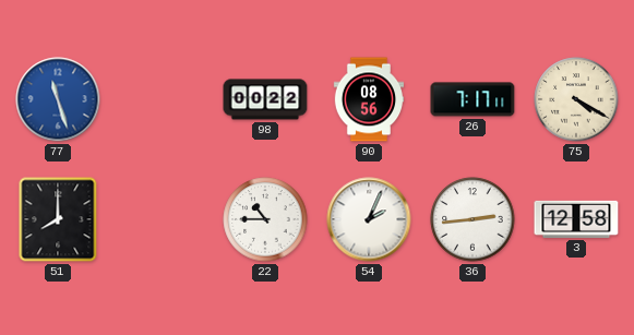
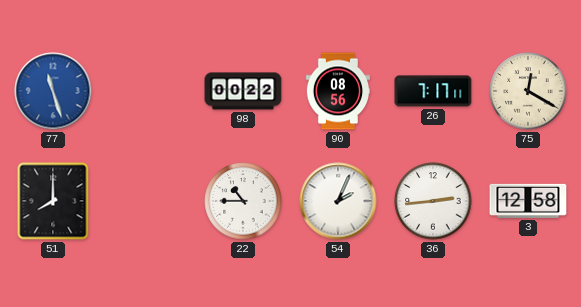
75: 4:20 -> 12:20
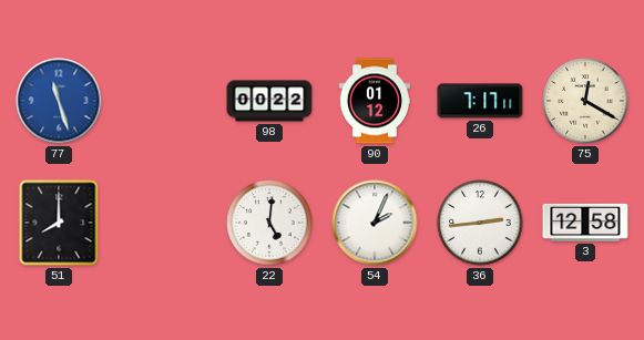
90: 08:56 -> 01:12
22: 10:45 -> 5:01
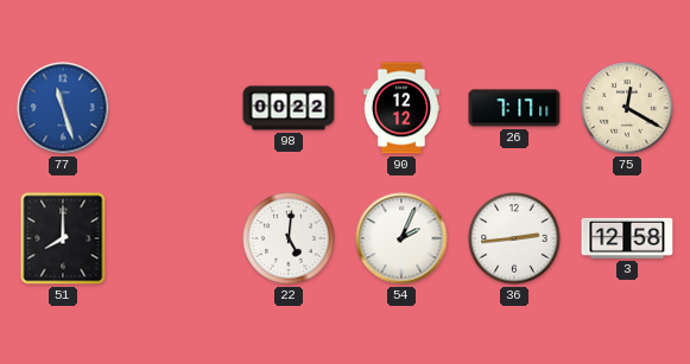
90: 01:12 -> 12:12
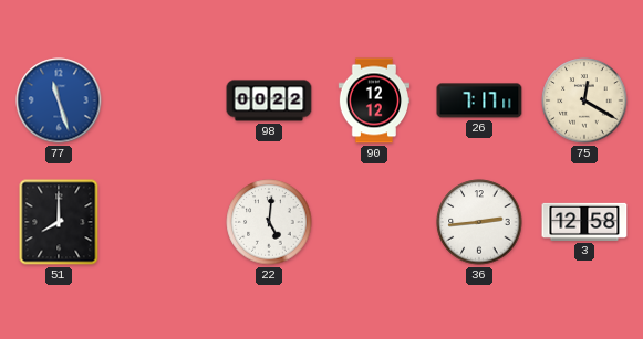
54: 2:04 -> none
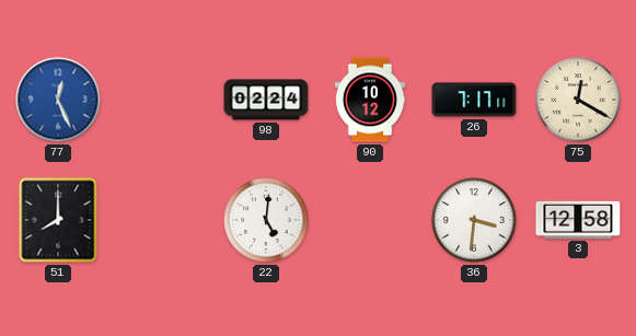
77: 11:27 -> 12:26
98: 00:22 -> 02:24
90: 12:12 -> 10:12
36: 2:44 -> 3:31
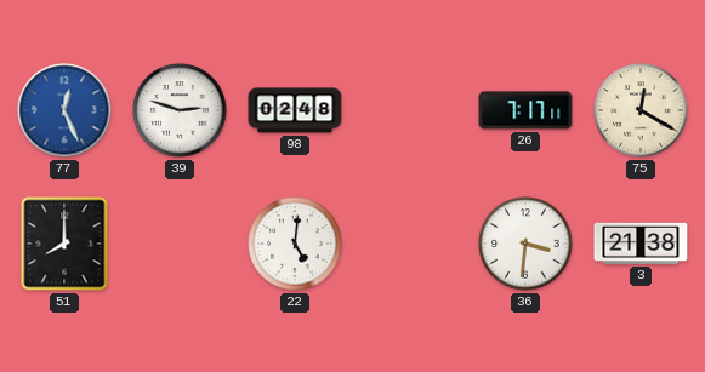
39: none -> 2:48
98: 02:24 -> 02:48
90: 10:12 -> none
3: 12:58 -> 21:38
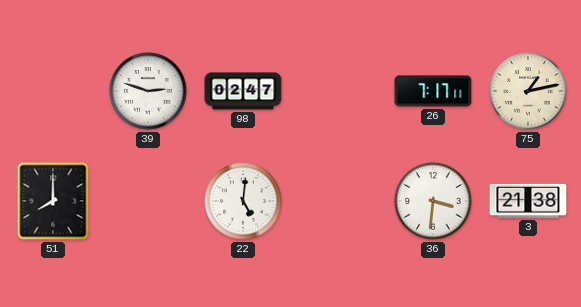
77: 12:26 -> none
98: 02:48 -> 02:47
75: 12:20 -> 1:13
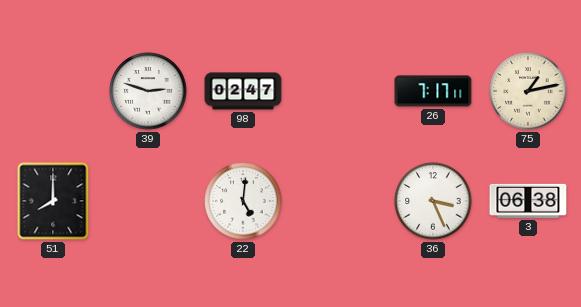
36: 3:31 -> 3:26
3: 21:38 -> 06:38
